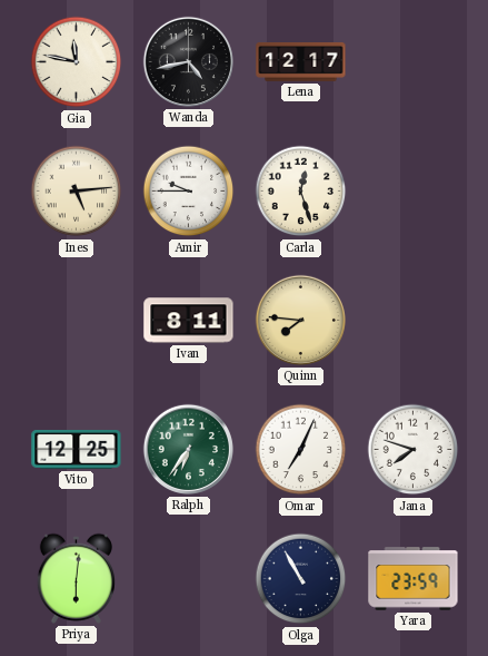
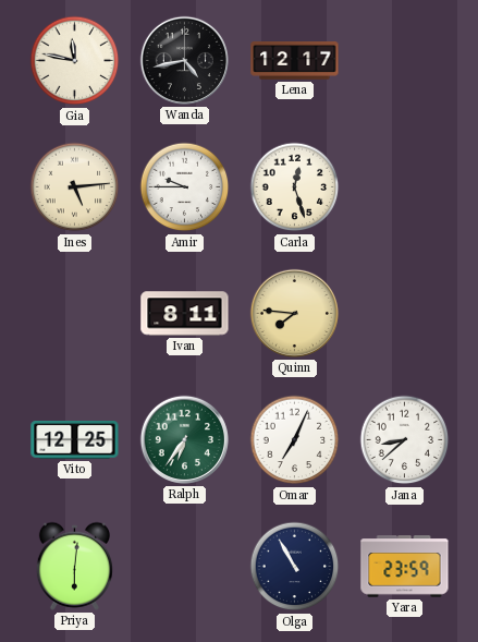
Jana: 7:48 -> 8:38
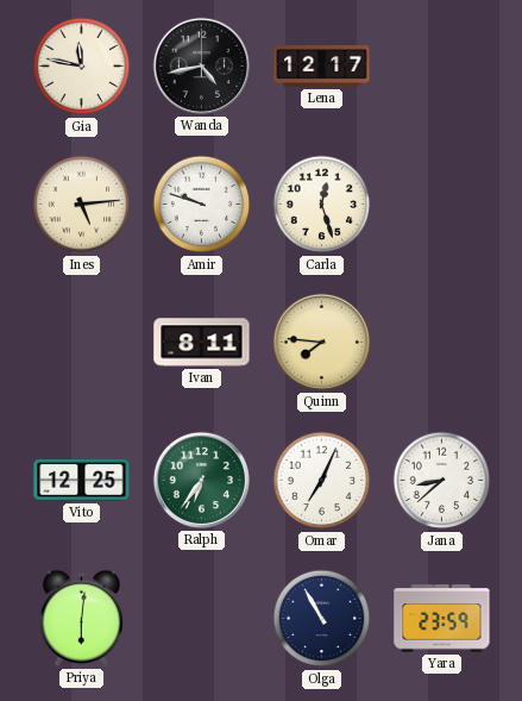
Amir: 9:45 -> 9:48
